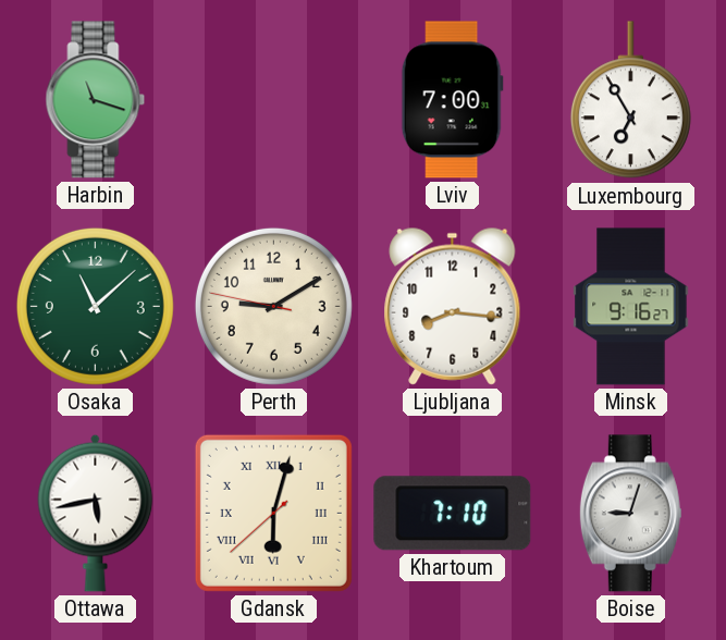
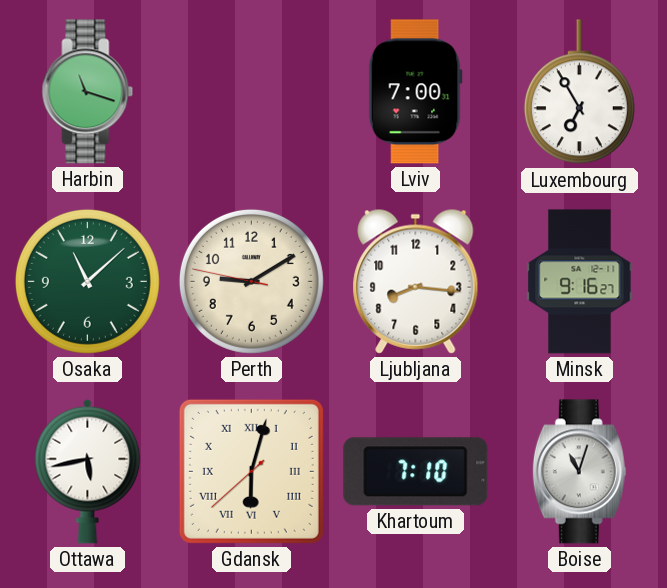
Boise: 9:03 -> 11:03
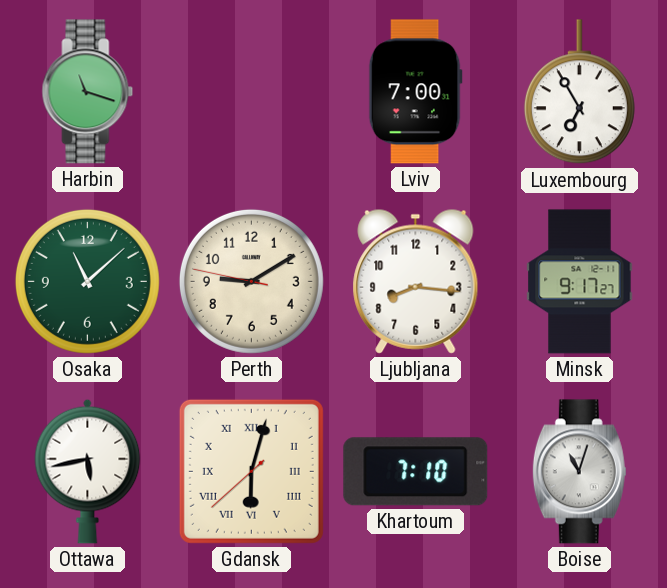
Minsk: 9:16 -> 9:17
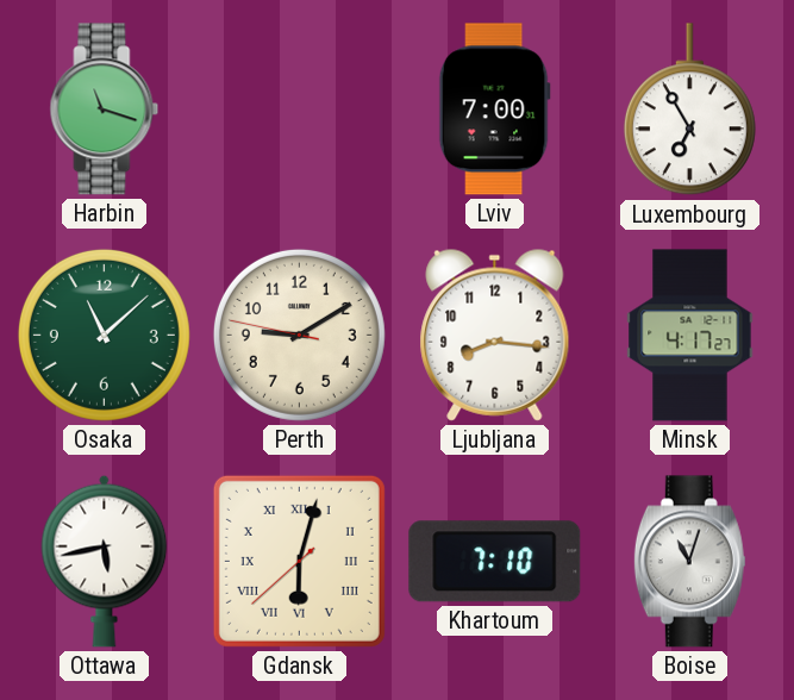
Minsk: 9:17 -> 4:17
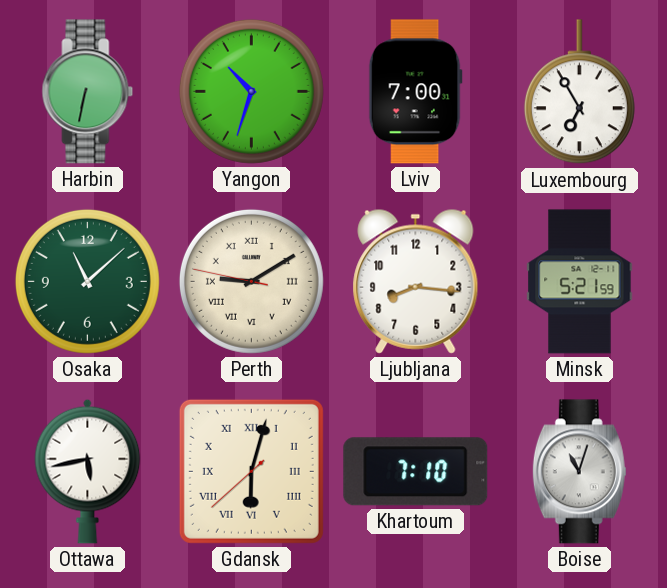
Harbin: 11:18 -> 6:32
Yangon: none -> 10:33
Perth numerals: Arabic -> Roman
Minsk: 4:17 -> 5:21
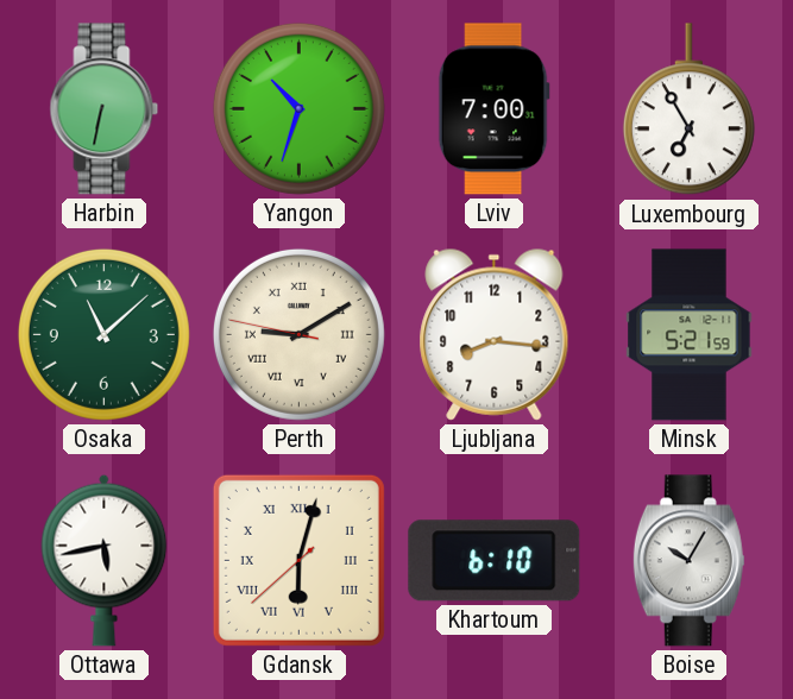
Khartoum: 7:10 -> 6:10
Boise: 11:03 -> 10:05
